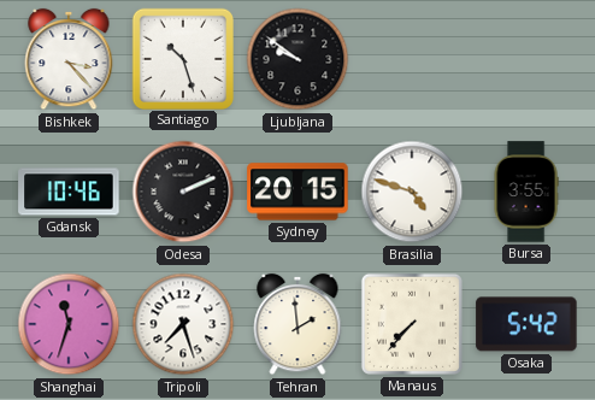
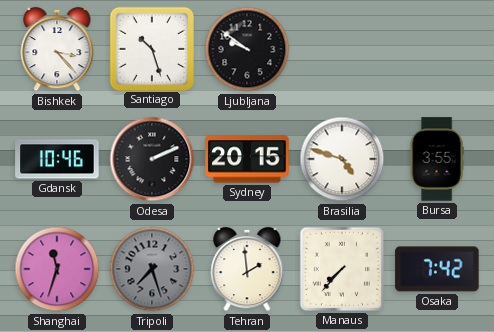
Tripoli dial: white -> grey
Osaka: 5:42 -> 7:42
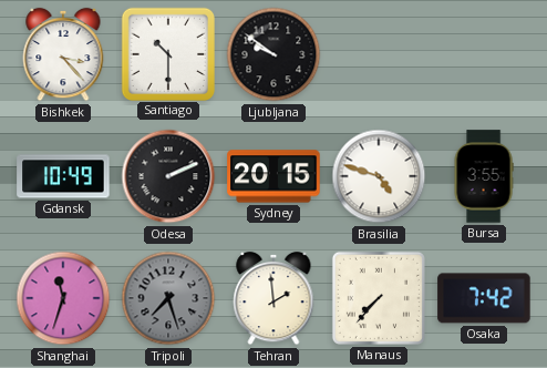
Santiago: 10:27 -> 10:30
Gdansk: 10:46 -> 10:49
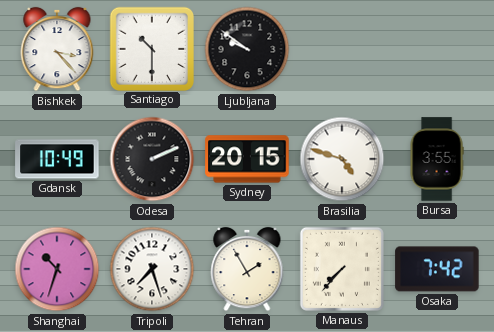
Shanghai: 11:33 -> 10:33
Tripoli dial: grey -> white
Tehran: 1:59 -> 1:55
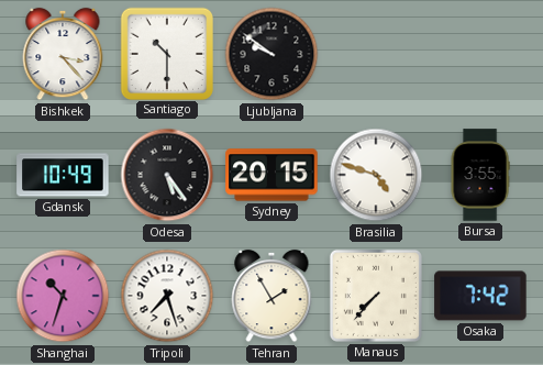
Odesa: 2:11 -> 5:24
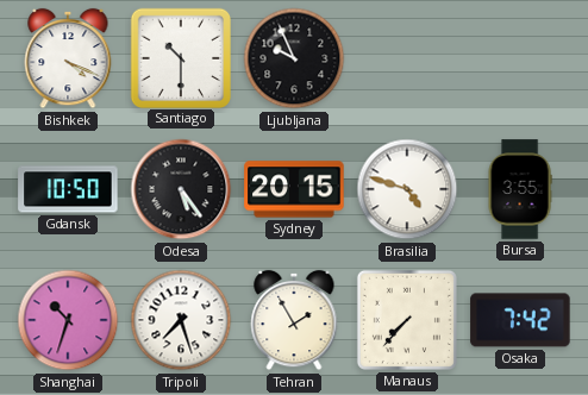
Bishkek: 3:23 -> 4:19
Ljubljana: 9:51 -> 9:56
Gdansk: 10:49 -> 10:50
